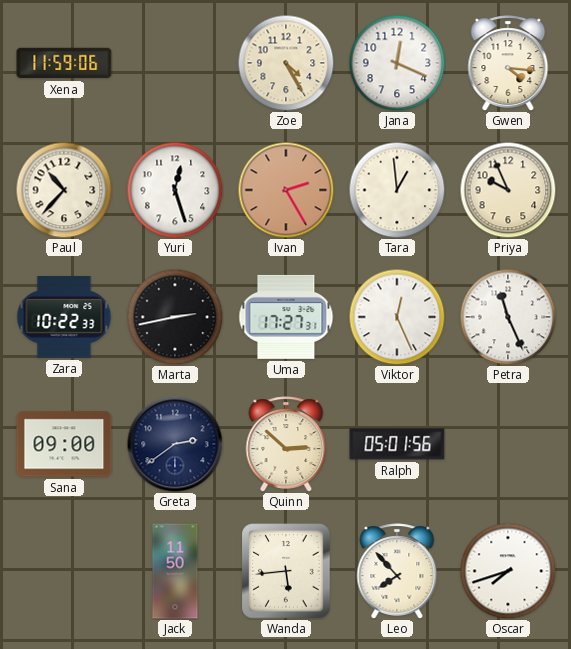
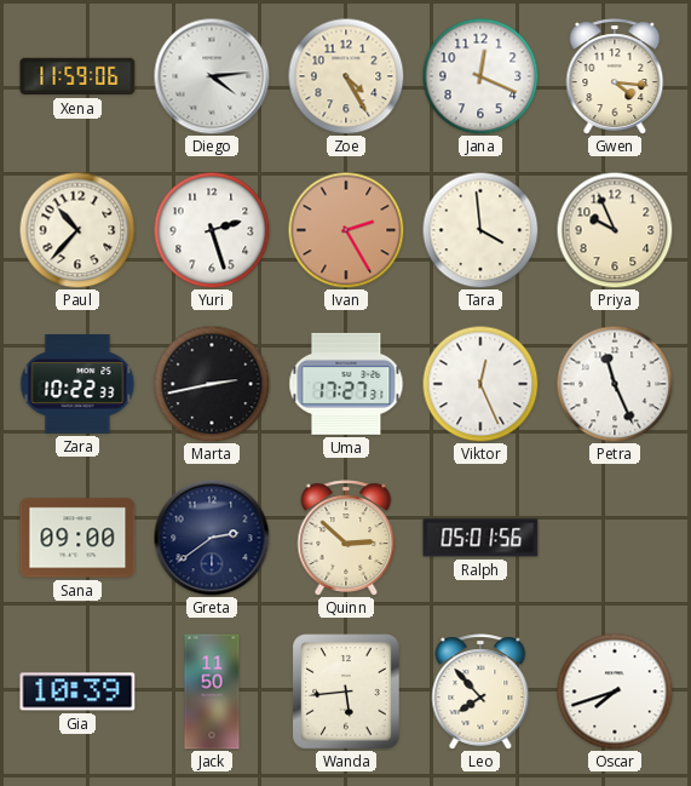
Diego: none -> 4:14
Yuri: 12:27 -> 2:27
Tara: 12:59 -> 3:59
Gia: none -> 10:39
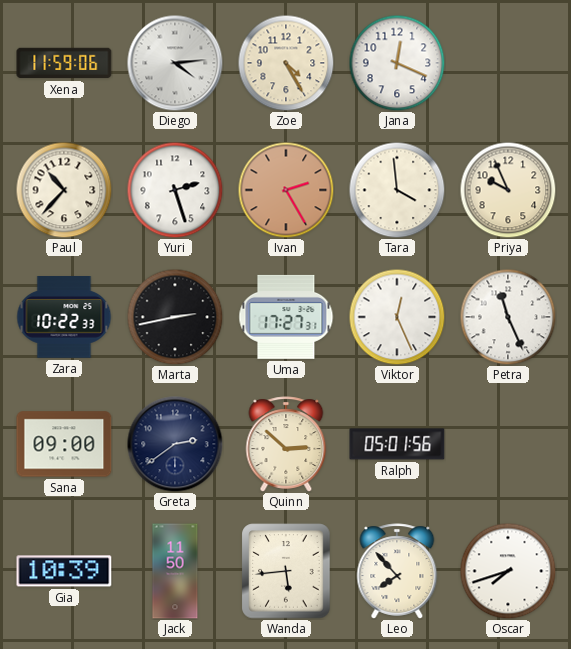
Gwen: 4:16 -> none
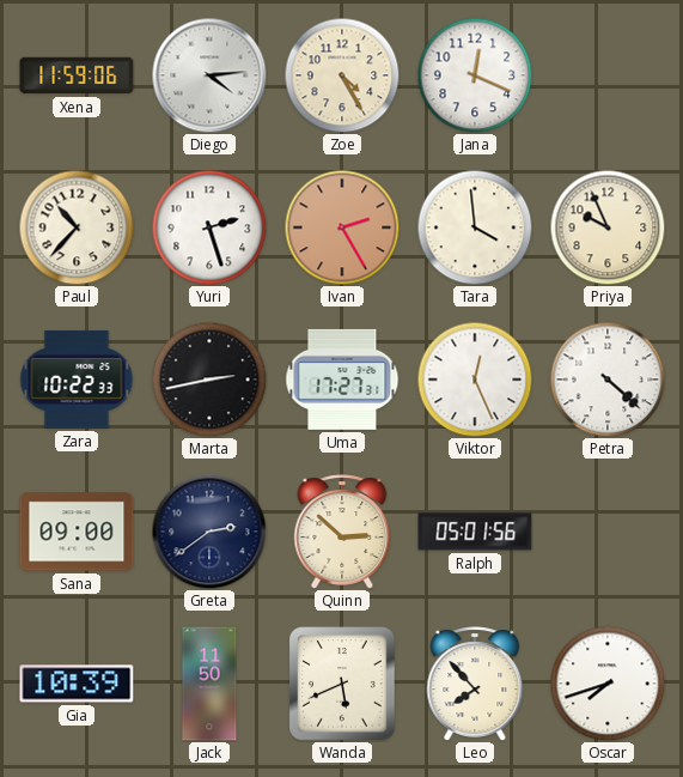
Petra: 11:26 -> 4:22
Wanda: 5:44 -> 5:41
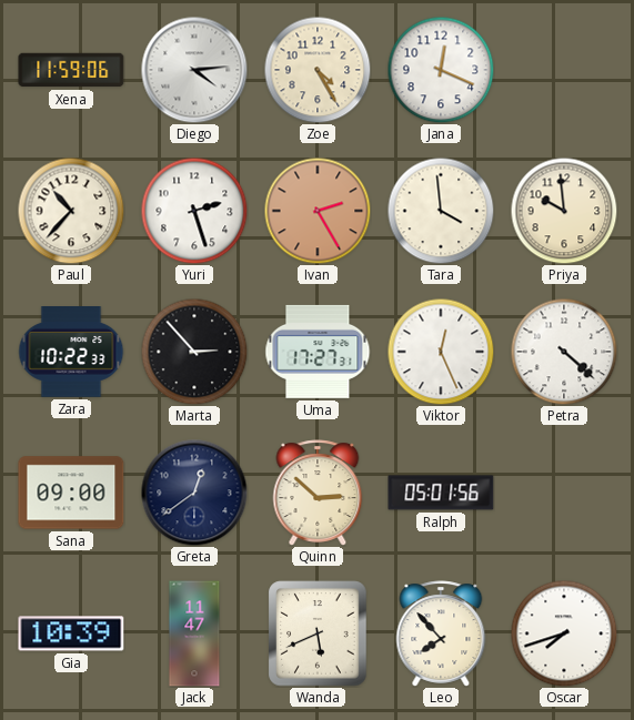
Priya: 9:56 -> 9:59
Marta: 2:43 -> 2:53
Greta: 2:39 -> 12:39
Jack: 11:50 -> 11:47
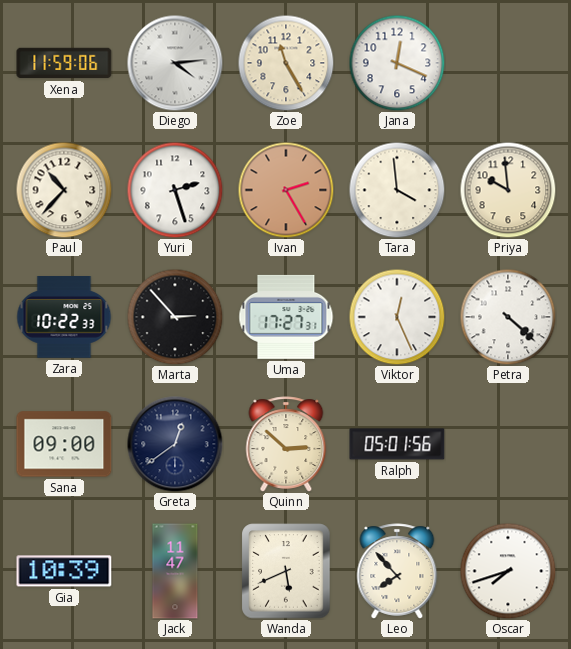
Zoe: 4:25 -> 11:25
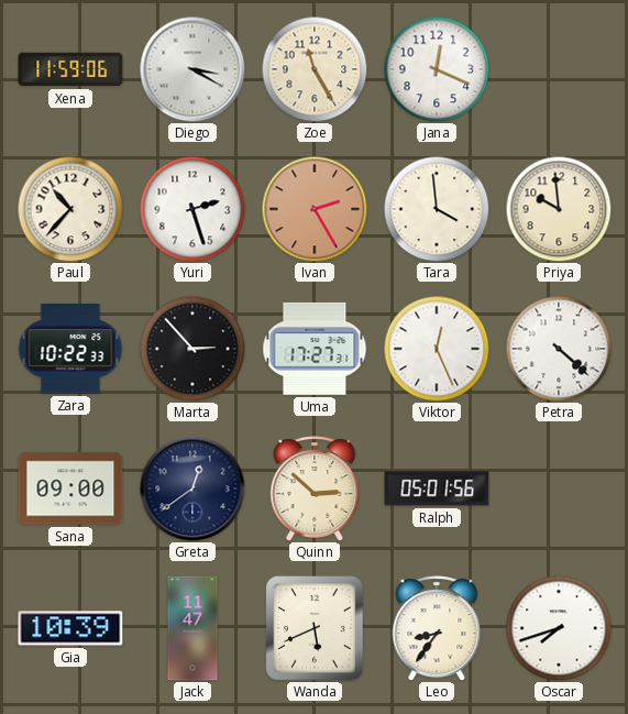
Diego: 4:14 -> 3:20
Leo: 7:53 -> 8:36
